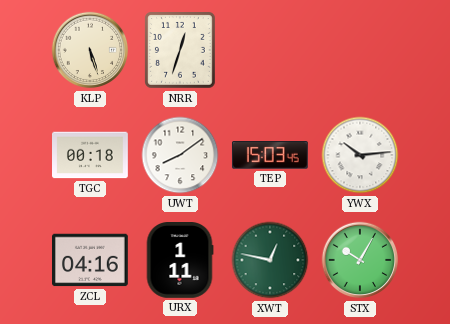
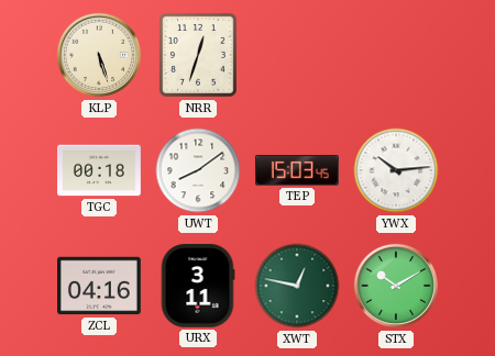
URX: 1:11 -> 3:11
STX: 10:05 -> 10:10
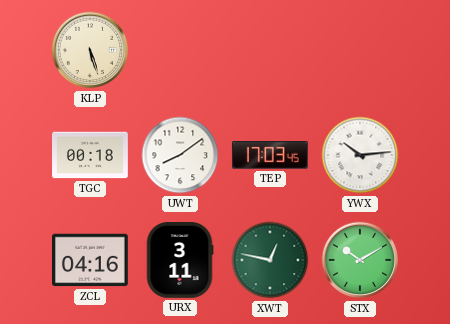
NRR: 12:33 -> none
TEP: 15:03 -> 17:03
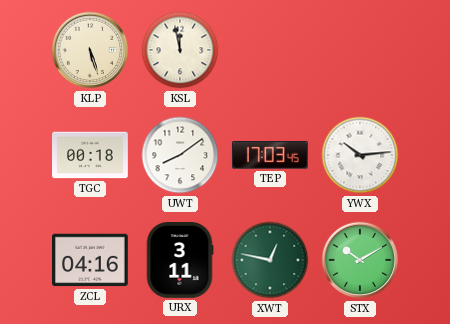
KSL: none -> 11:58
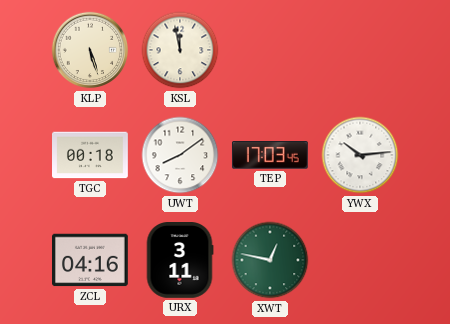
STX: 10:10 -> none
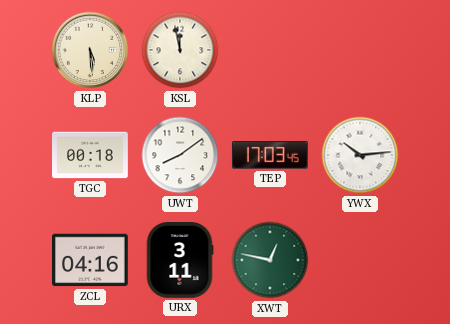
KLP: 5:27 -> 5:29
